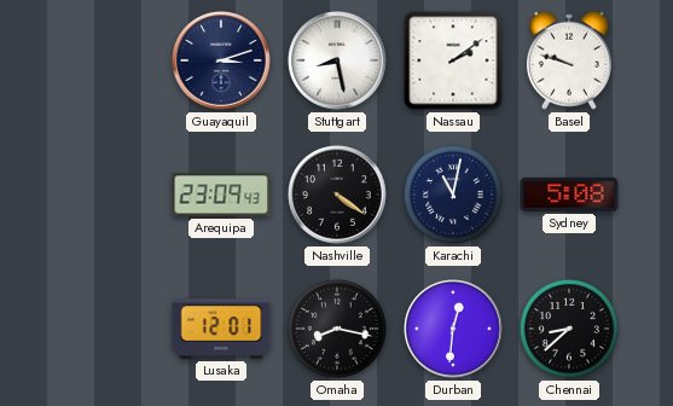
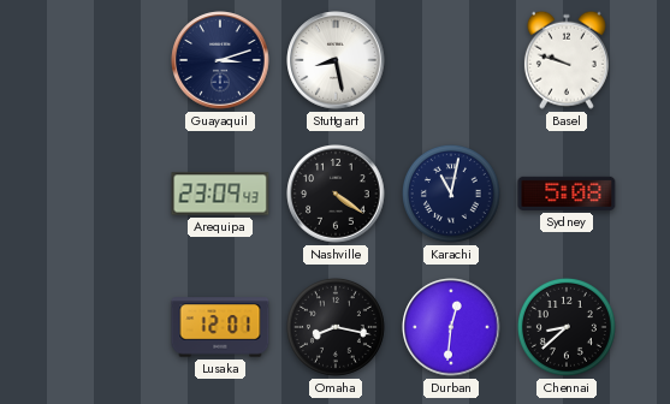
Nassau: 2:09 -> none
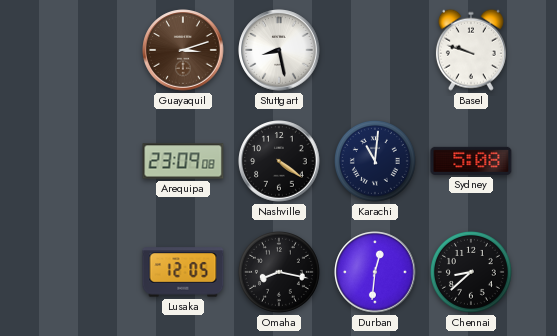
Guayaquil dial: navy -> brown
Arequipa: 23:09:43 -> 23:09:08
Karachi: 11:02 -> 11:01
Lusaka: 12:01 -> 12:05
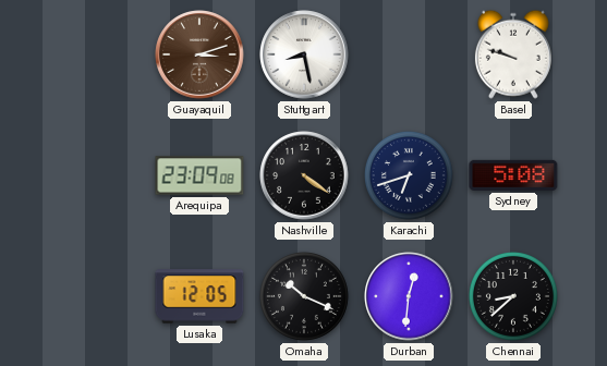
Karachi: 11:01 -> 6:42
Omaha: 8:17 -> 10:19
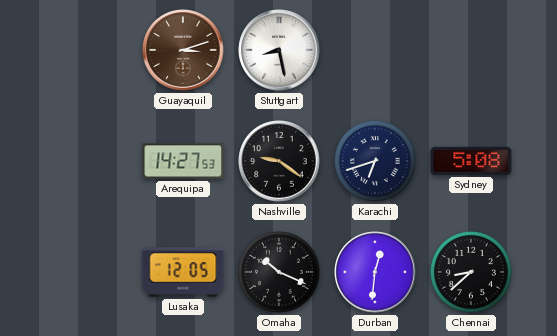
Basel: 9:48 -> none
Arequipa: 23:09 -> 14:27
Nashville: 4:21 -> 9:21
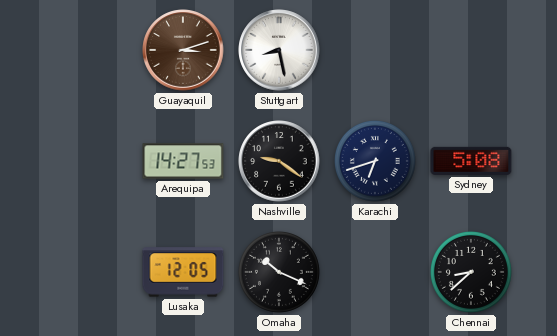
Durban: 12:31 -> none
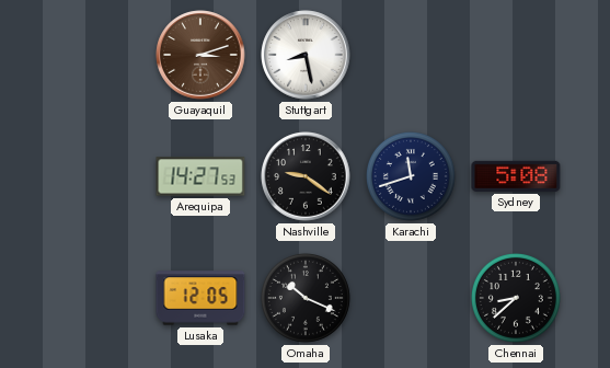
Karachi: 6:42 -> 11:42
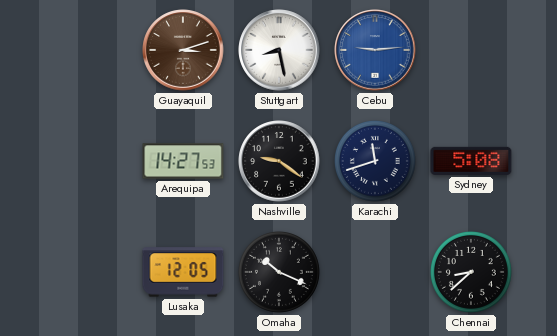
Cebu: none -> 9:14
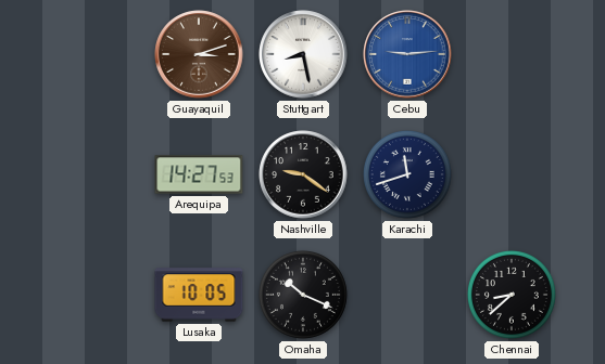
Sydney: 5:08 -> none
Lusaka: 12:05 -> 10:05
